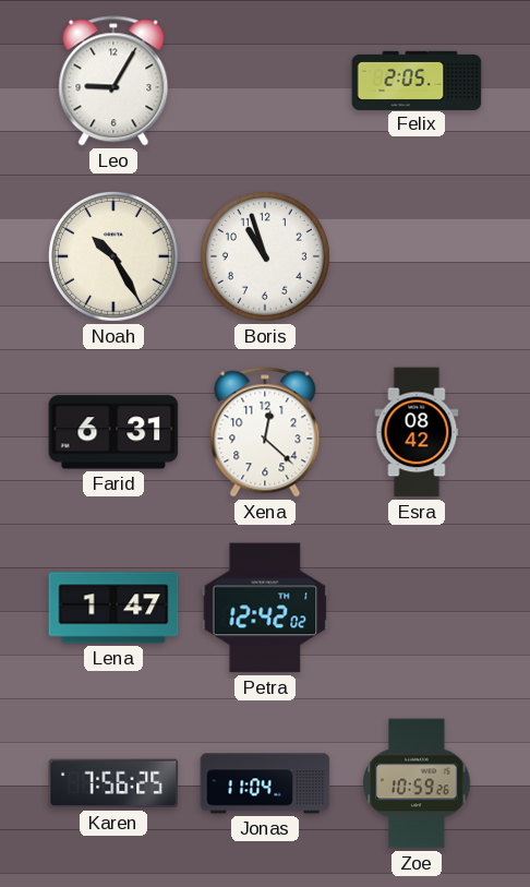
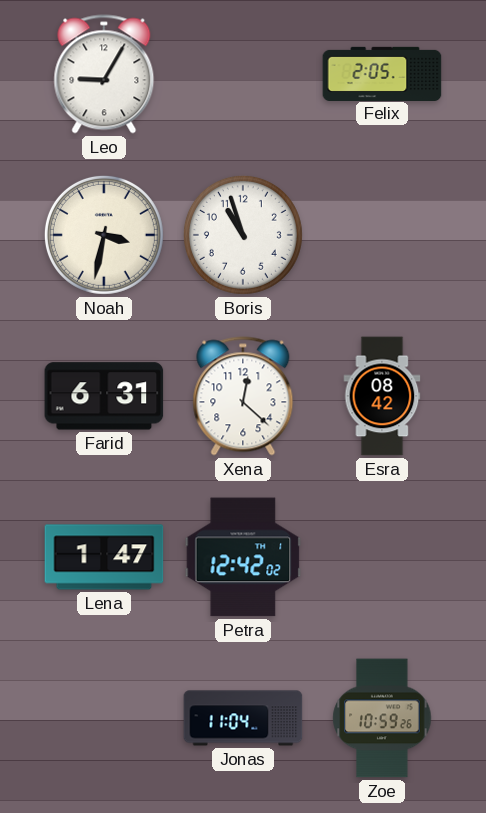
Noah: 10:25 -> 3:32
Karen: 7:56 -> none
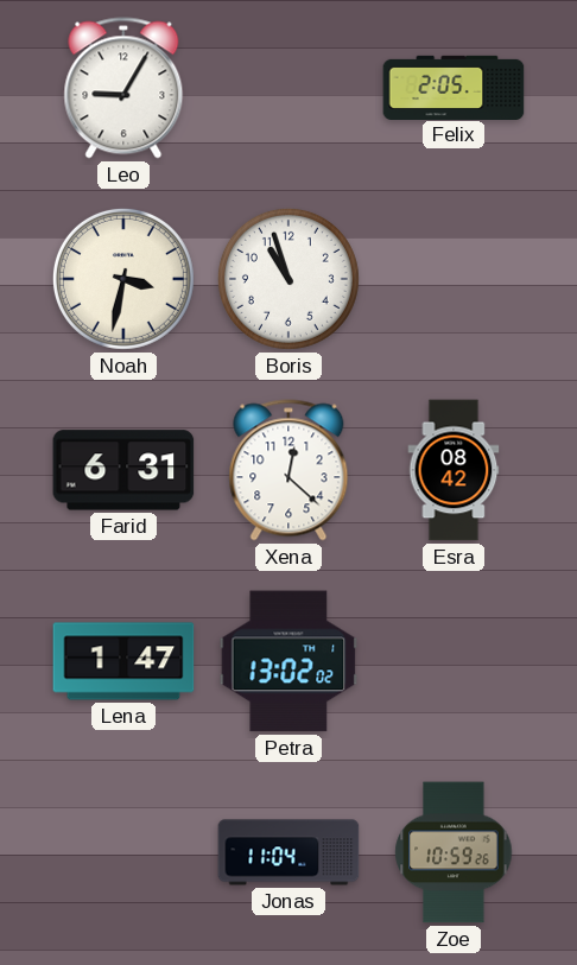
Petra: 12:42 -> 13:02
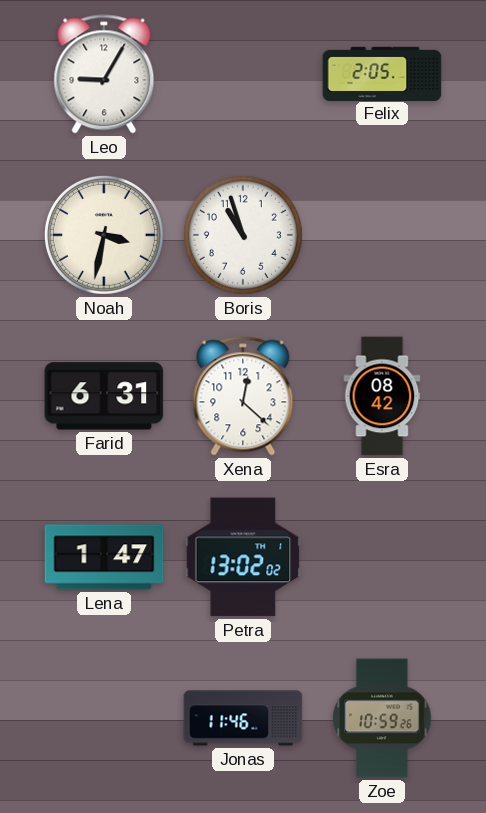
Jonas: 11:04 -> 11:46
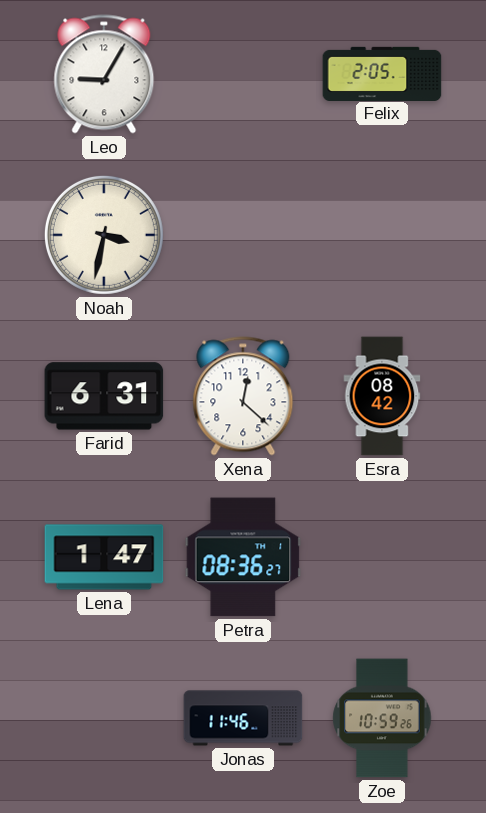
Boris: 10:57 -> none
Petra: 13:02 -> 08:36
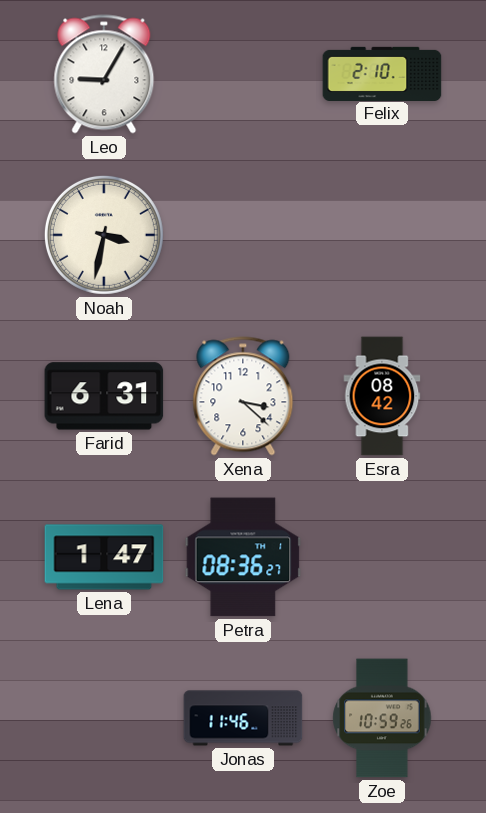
Felix: 2:05 -> 2:10
Xena: 12:22 -> 3:22
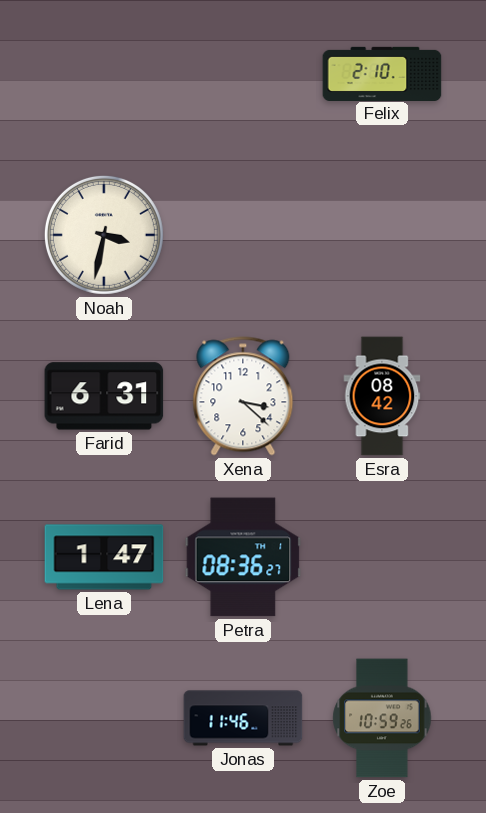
Leo: 9:05 -> none
